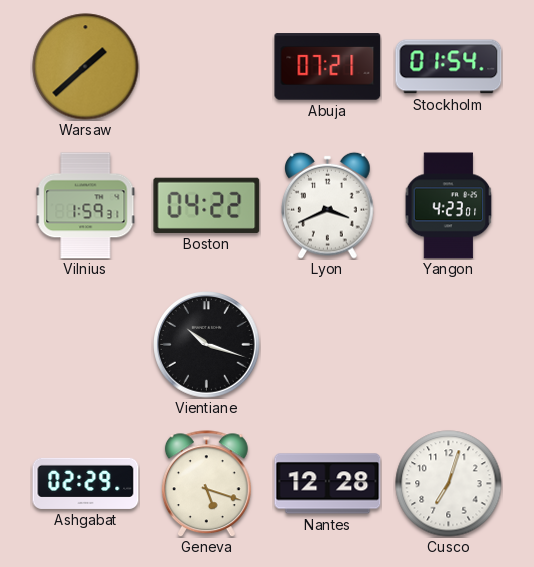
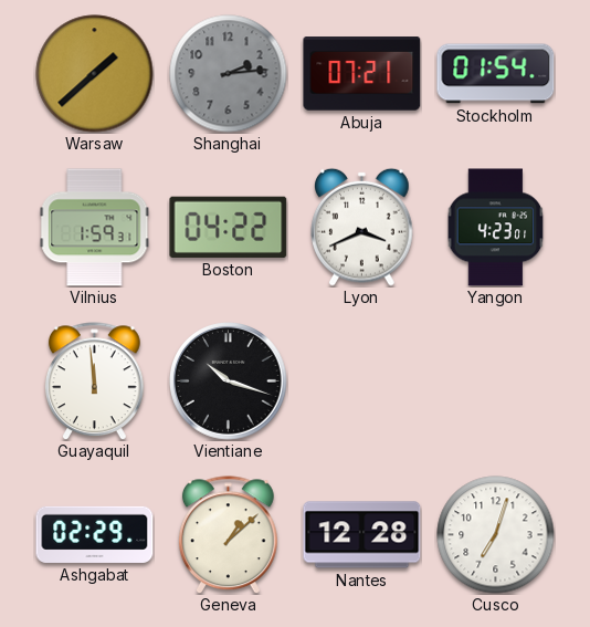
Shanghai: none -> 2:14
Guayaquil: none -> 11:59
Geneva: 5:18 -> 1:08
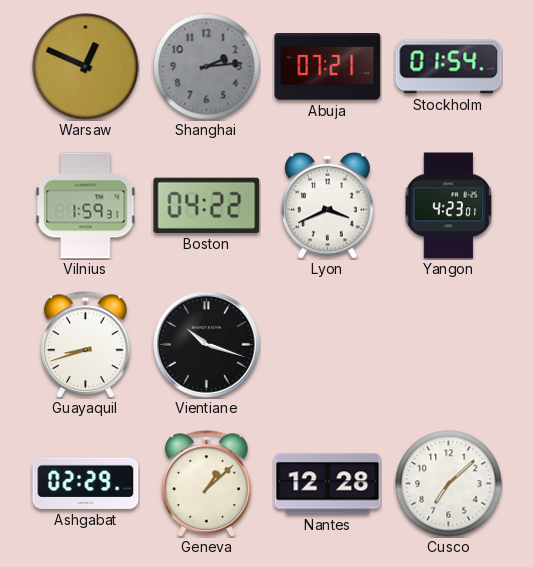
Warsaw: 1:38 -> 12:49
Guayaquil: 11:59 -> 8:42
Cusco: 7:03 -> 7:08
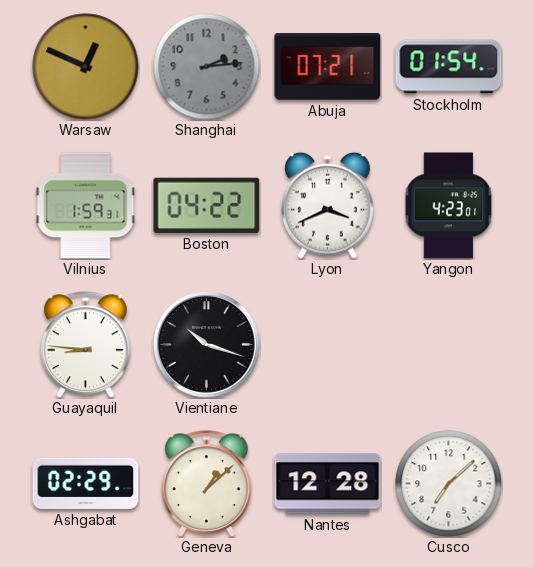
Guayaquil: 8:42 -> 8:46
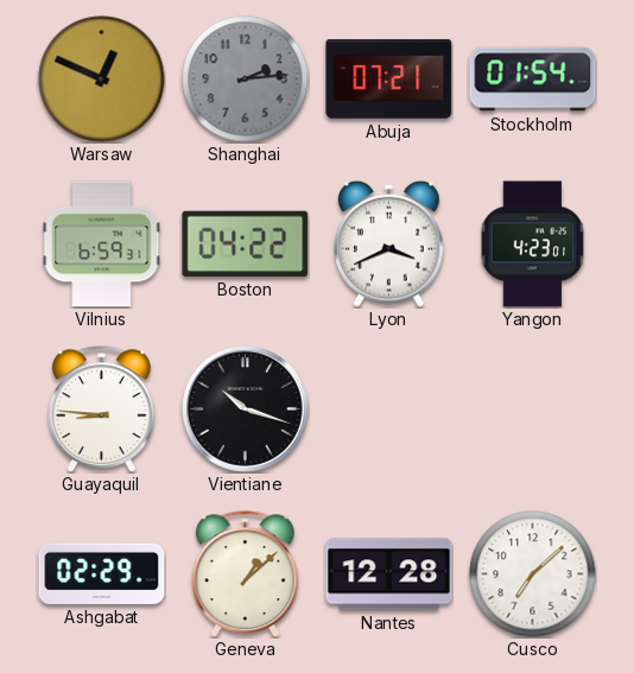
Vilnius: 1:59 -> 6:59
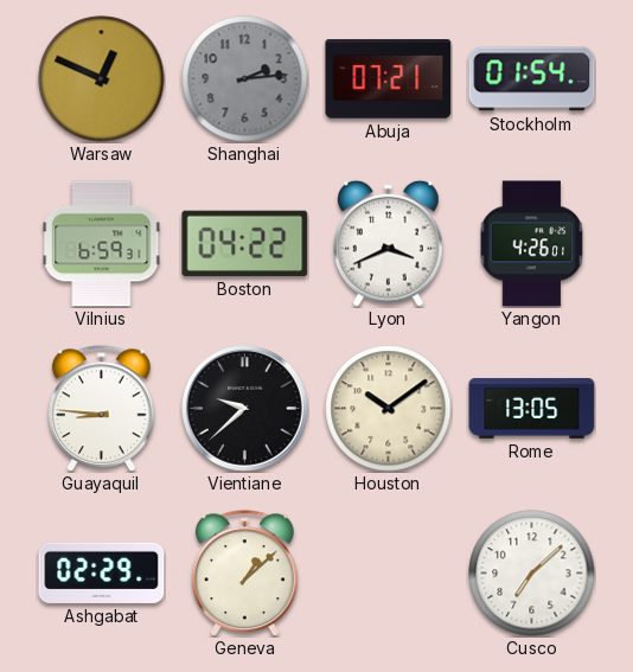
Yangon: 4:23 -> 4:26
Vientiane: 10:18 -> 9:38
Houston: none -> 10:09
Rome: none -> 13:05
Nantes: 12:28 -> none
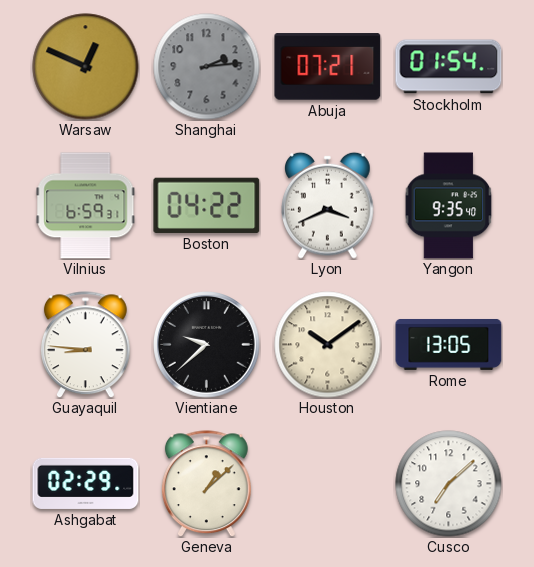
Yangon: 4:26 -> 9:35
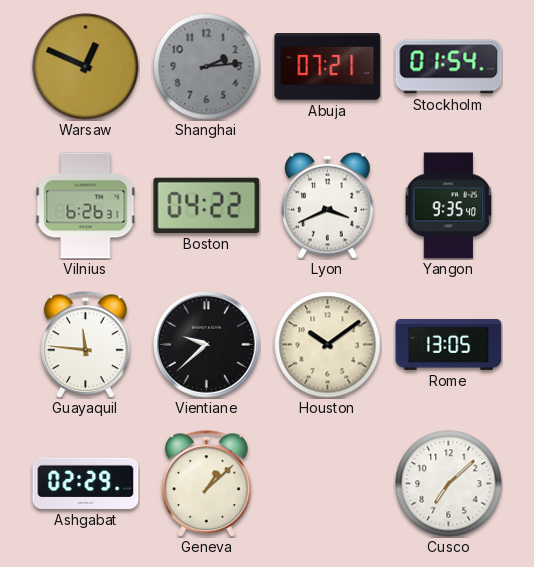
Vilnius: 6:59 -> 6:26
Guayaquil: 8:46 -> 11:46
